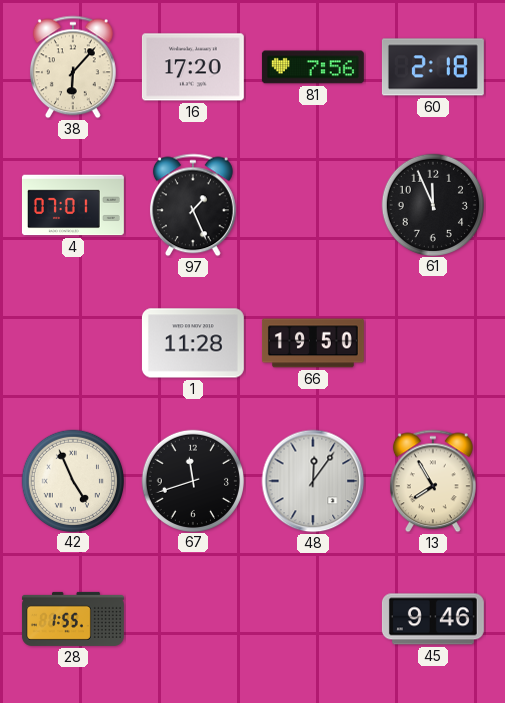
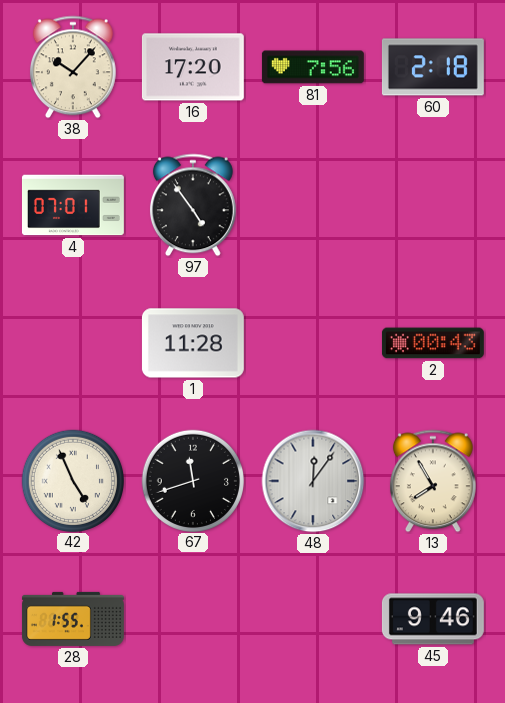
38: 6:07 -> 10:07
97: 1:26 -> 4:54
61: 11:56 -> none
66: 19:50 -> none
2: none -> 00:43
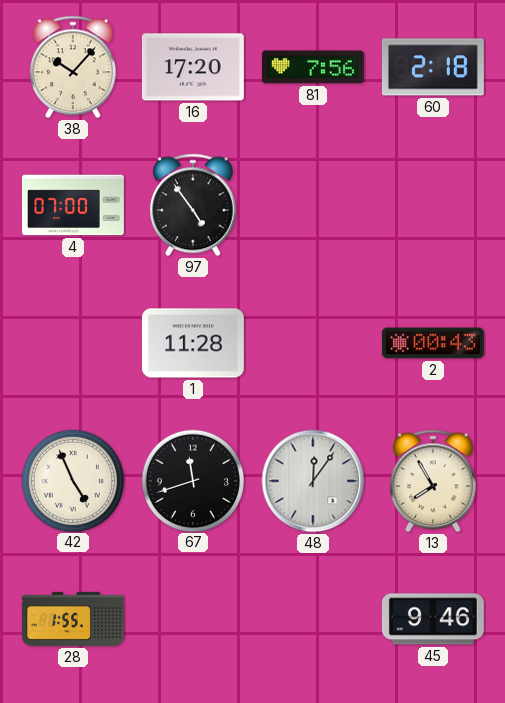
4: 07:01 -> 07:00
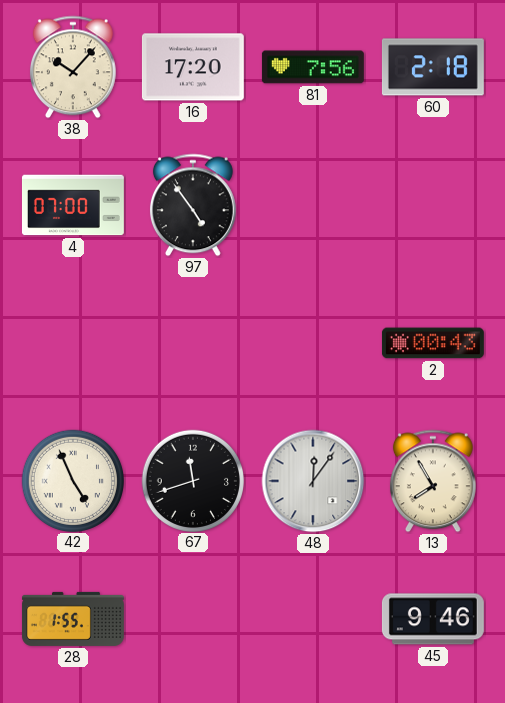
1: 11:28 -> none
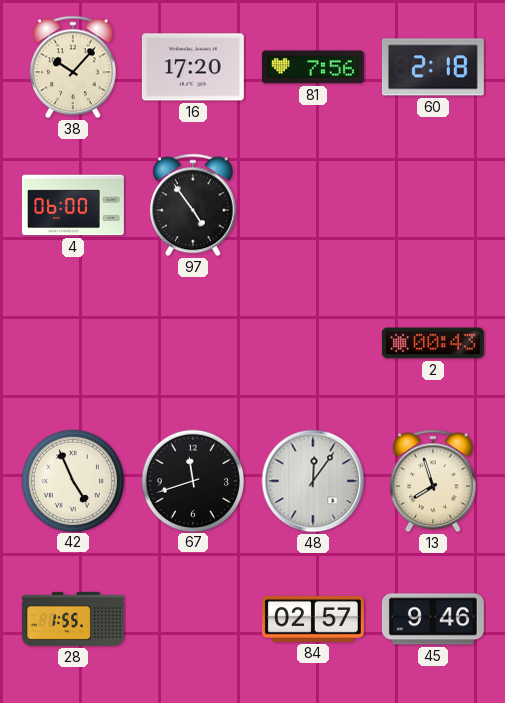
4: 07:00 -> 06:00
13: 7:55 -> 7:57
84: none -> 02:57
